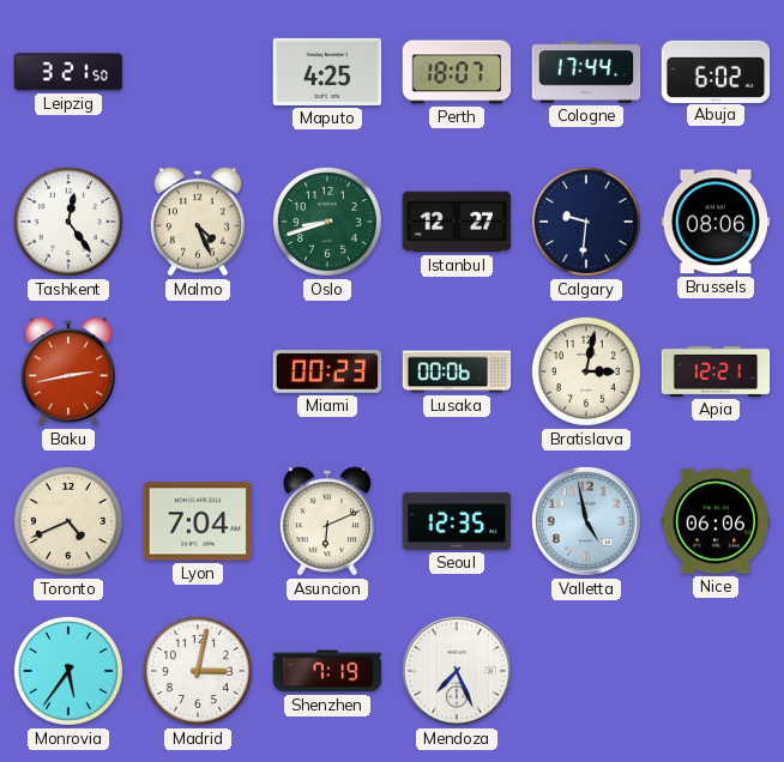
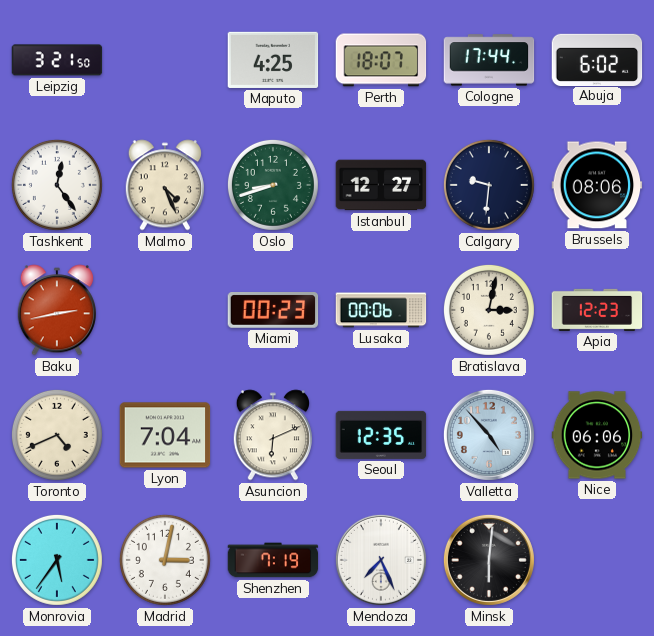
Apia: 12:21 -> 12:23
Valletta: 4:58 -> 4:53
Minsk: none -> 6:01
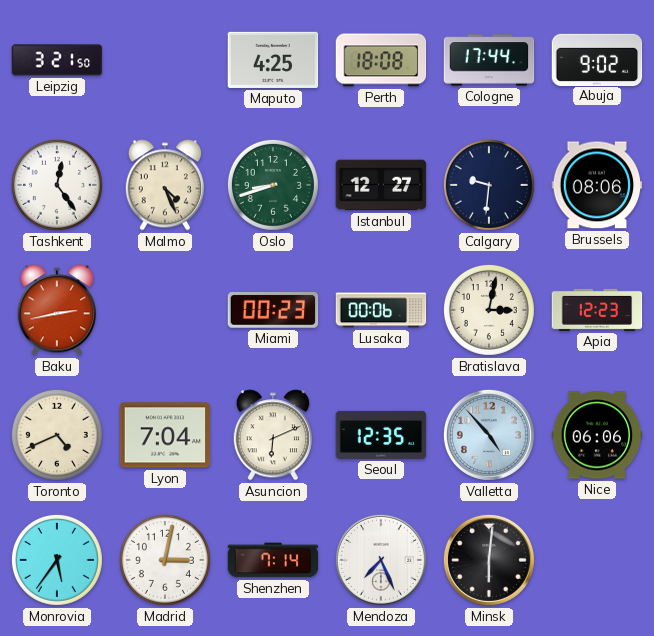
Perth: 18:07 -> 18:08
Abuja: 6:02 -> 9:02
Shenzhen: 7:19 -> 7:14
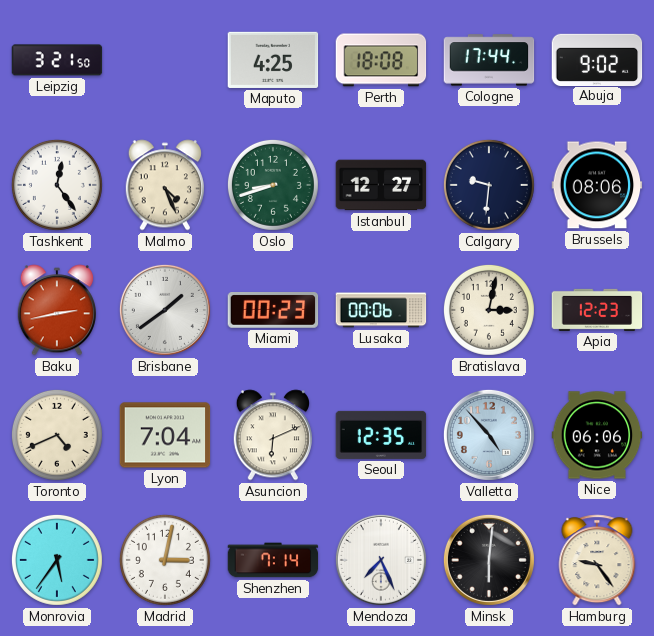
Brisbane: none -> 1:39
Hamburg: none -> 9:24
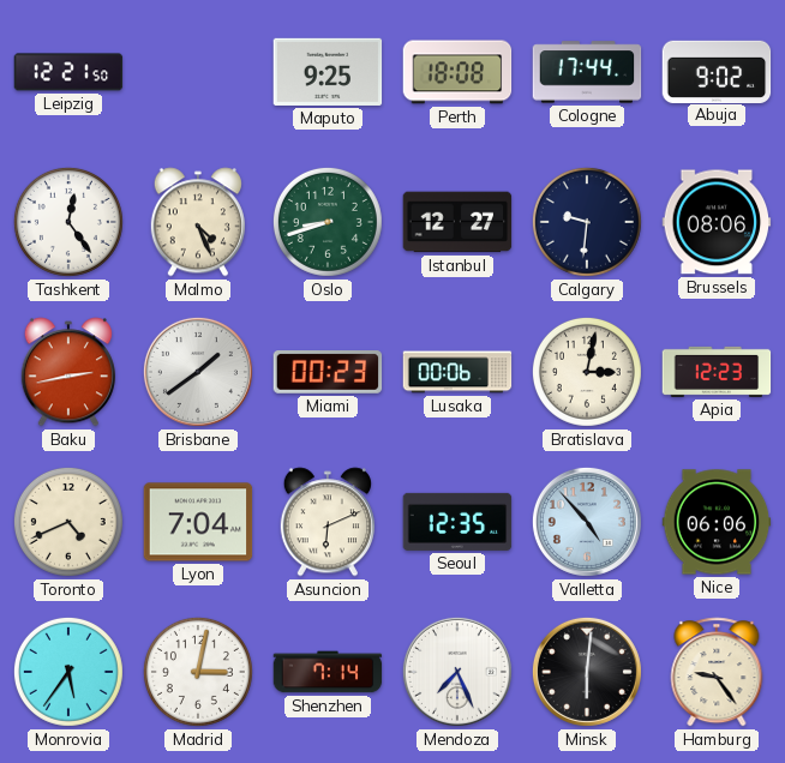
Leipzig: 3:21 -> 12:21
Maputo: 4:25 -> 9:25
